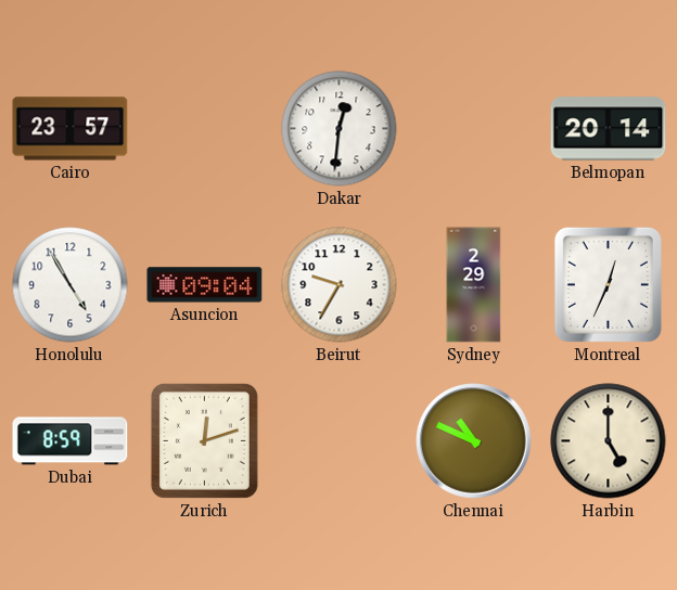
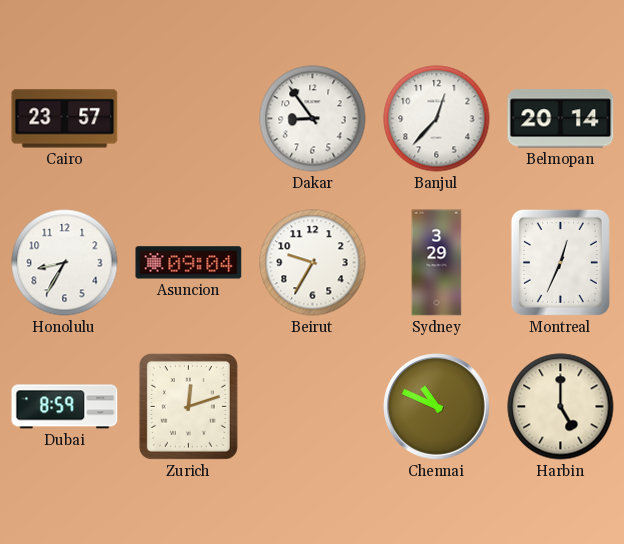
Dakar: 12:31 -> 8:54
Banjul: none -> 12:37
Honolulu: 4:55 -> 8:35
Sydney: 2:29 -> 3:29
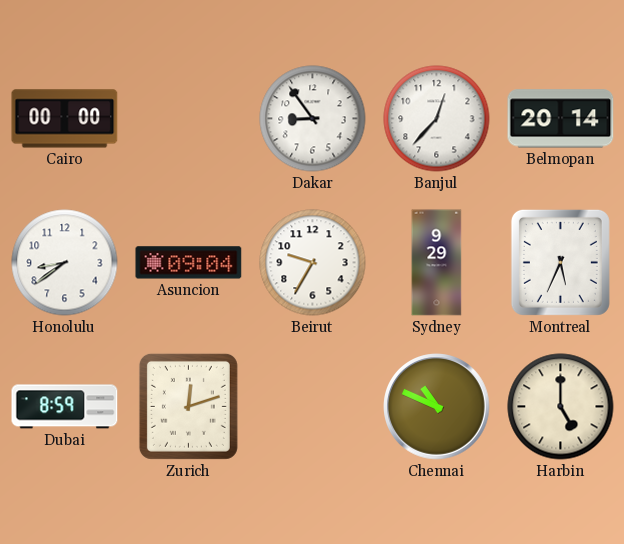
Cairo: 23:57 -> 00:00
Honolulu: 8:35 -> 8:39
Sydney: 3:29 -> 9:29
Montreal: 12:34 -> 5:34
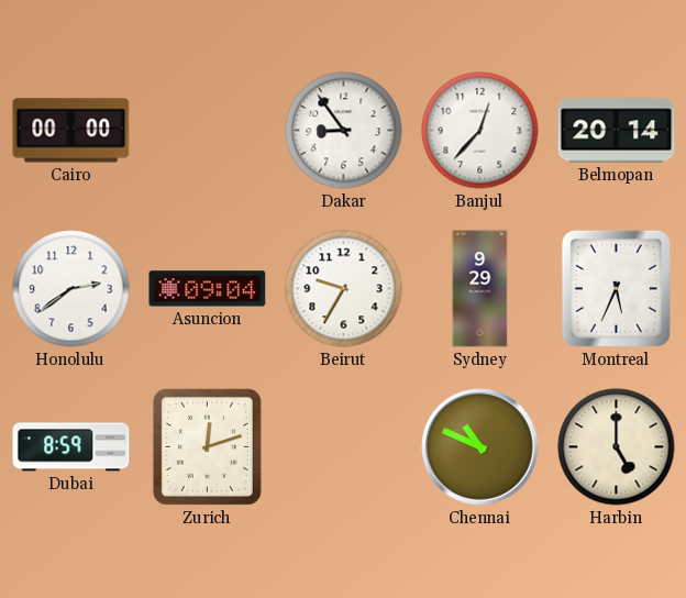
Honolulu: 8:39 -> 2:39
